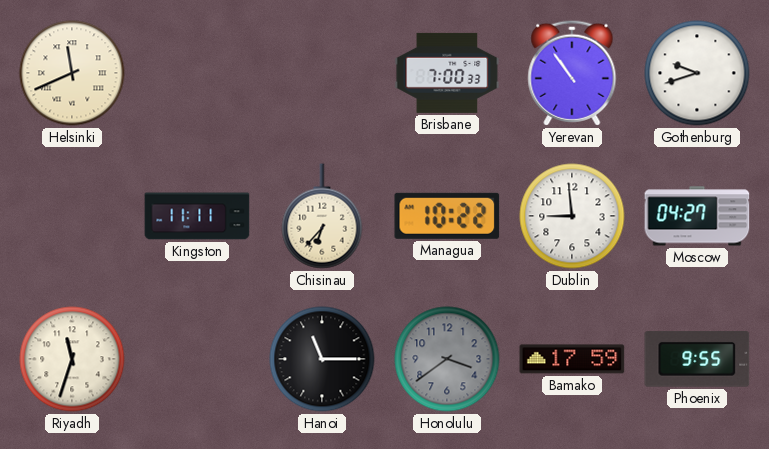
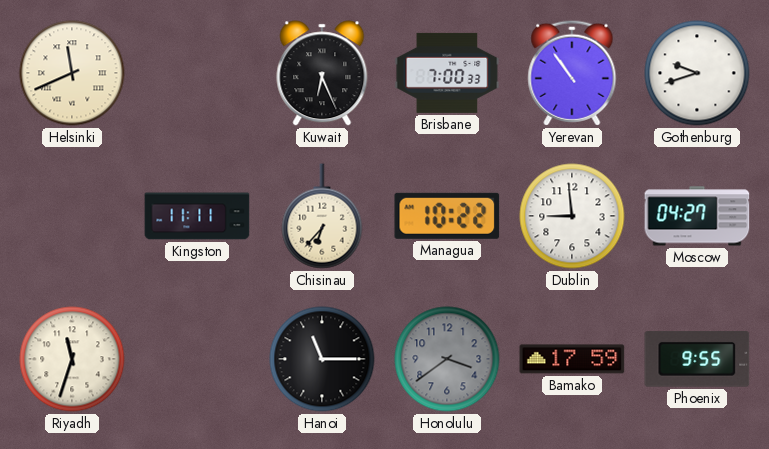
Kuwait: none -> 6:26
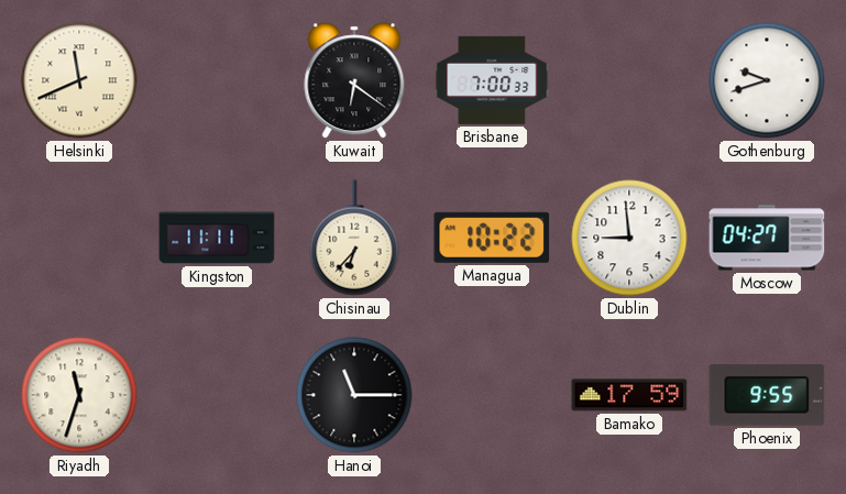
Kuwait: 6:26 -> 6:21
Yerevan: 10:54 -> none
Honolulu: 3:39 -> none
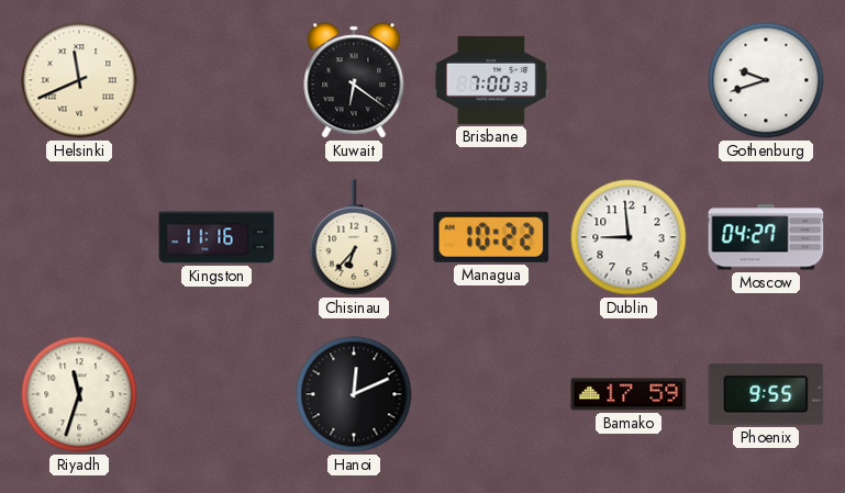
Kingston: 11:11 -> 11:16
Hanoi: 11:15 -> 12:11
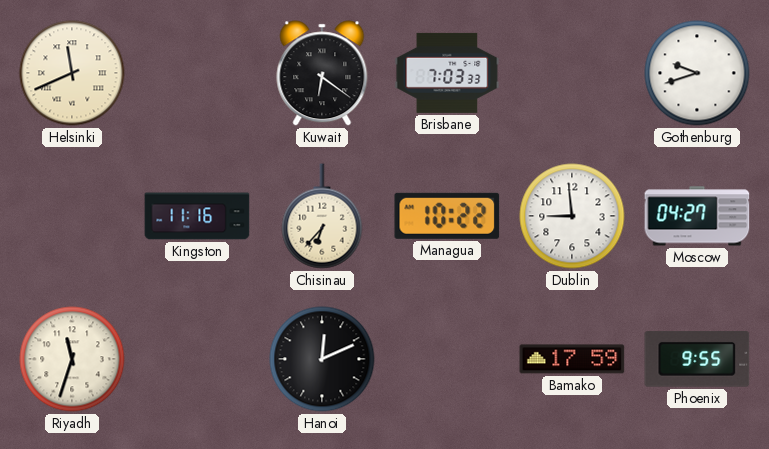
Brisbane: 7:00 -> 7:03
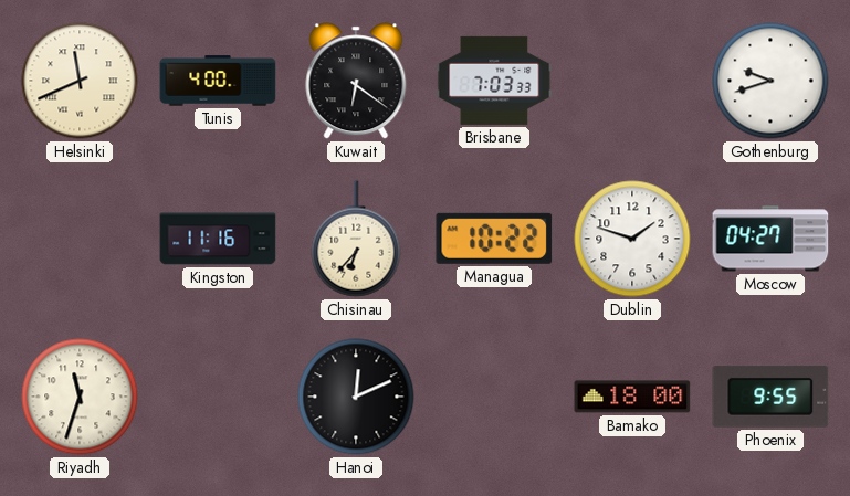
Tunis: none -> 4:00
Dublin: 8:59 -> 1:48
Bamako: 17:59 -> 18:00
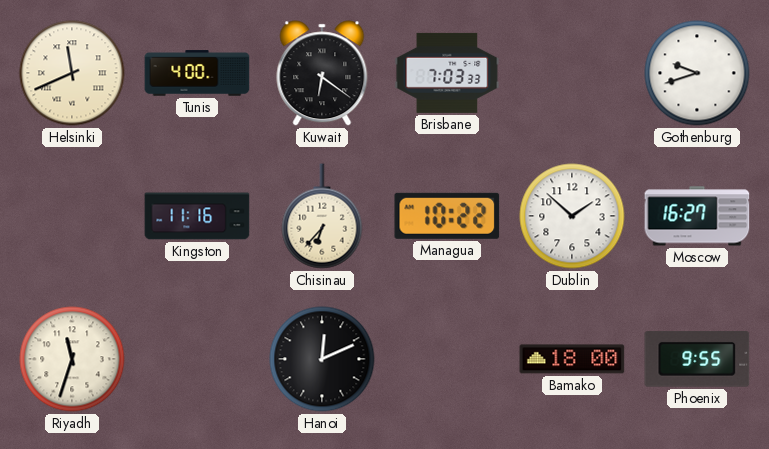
Dublin: 1:48 -> 1:52
Moscow: 04:27 -> 16:27
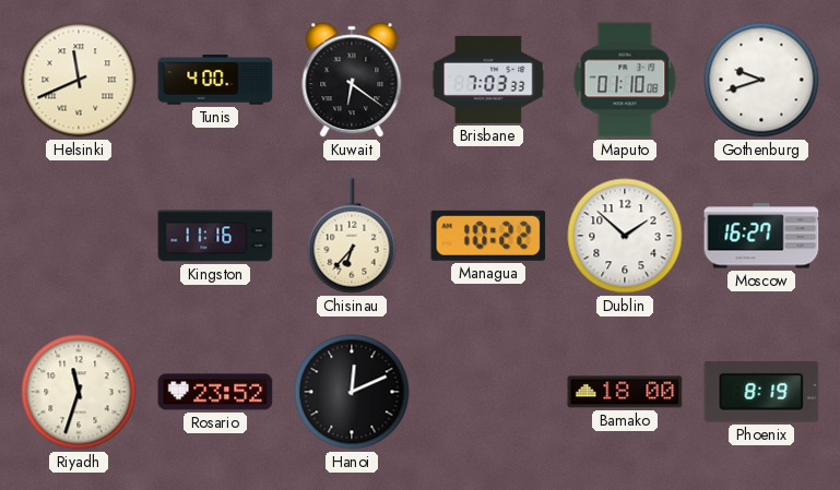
Maputo: none -> 01:10
Rosario: none -> 23:52
Phoenix: 9:55 -> 8:19
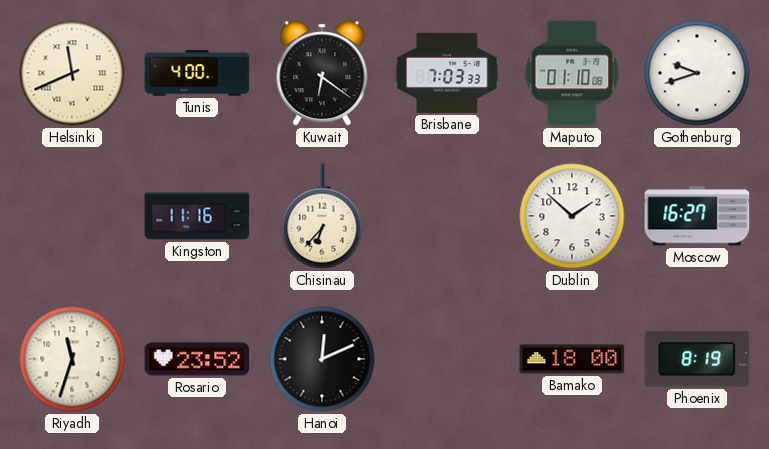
Managua: 10:22 -> none
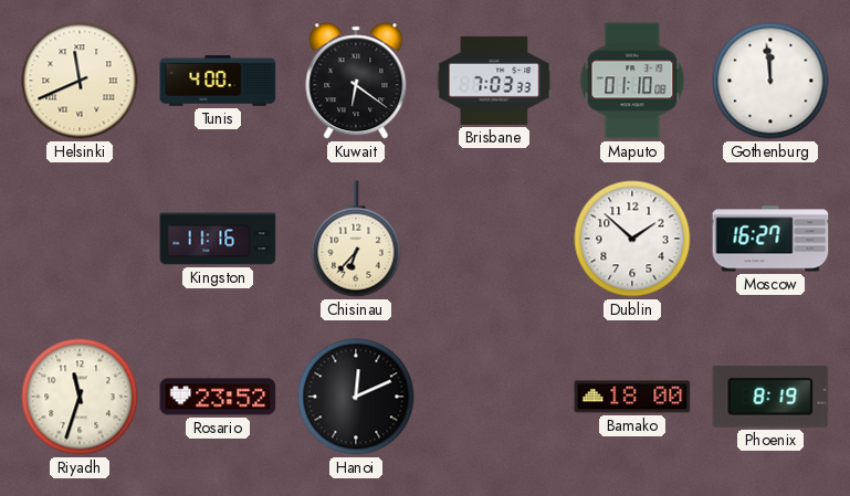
Gothenburg: 9:42 -> 11:59
